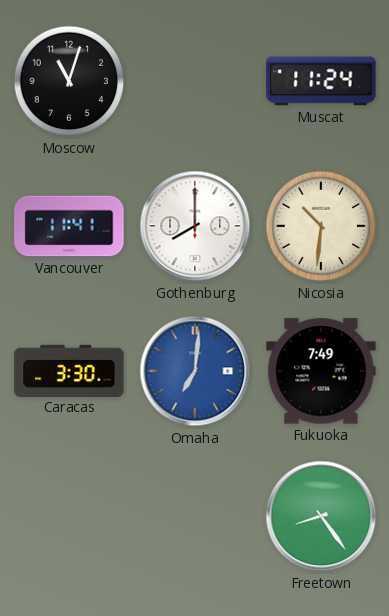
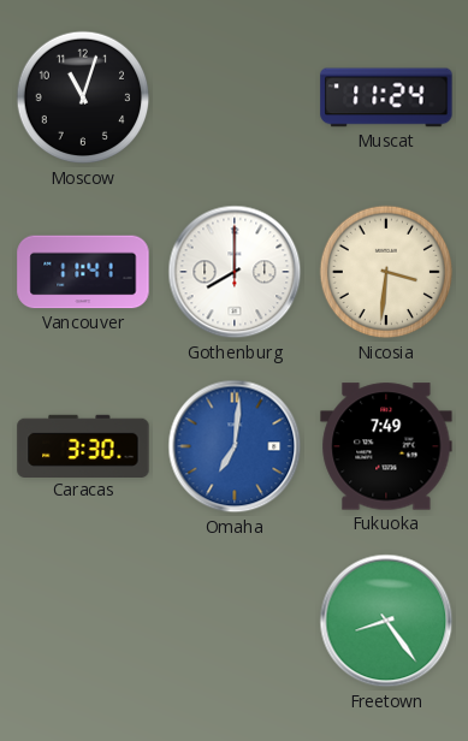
Nicosia: 10:31 -> 3:31
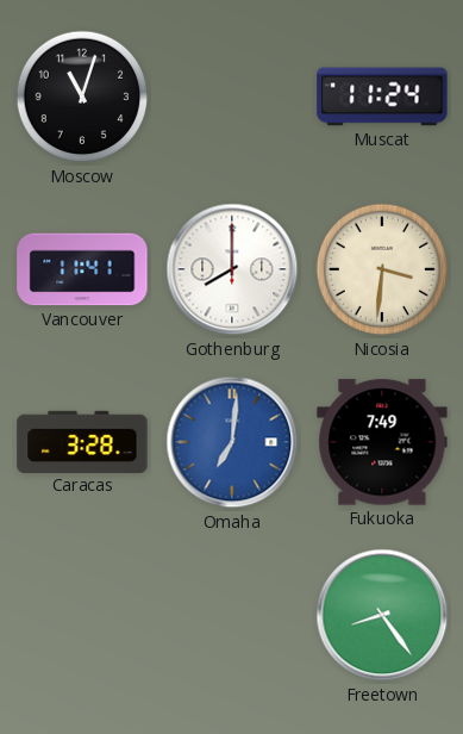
Caracas: 3:30 -> 3:28
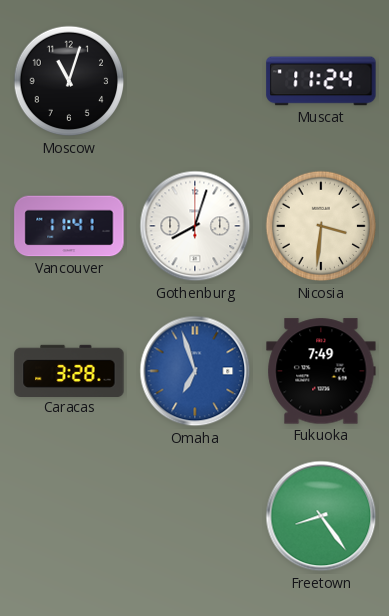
Gothenburg: 8:00 -> 8:03
Omaha: 7:01 -> 6:57
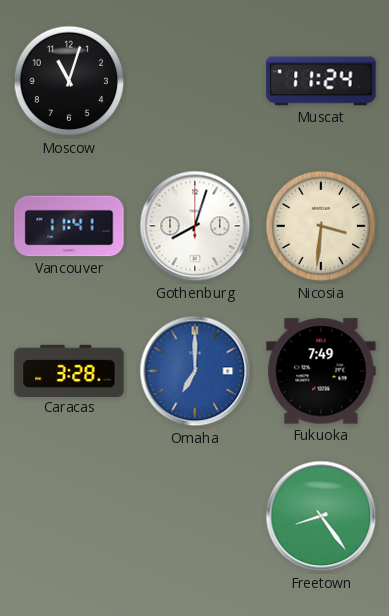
Omaha: 6:57 -> 7:00
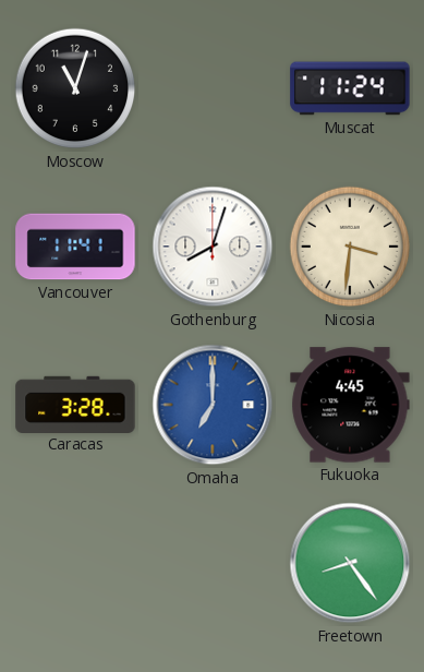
Fukuoka: 7:49 -> 4:45
